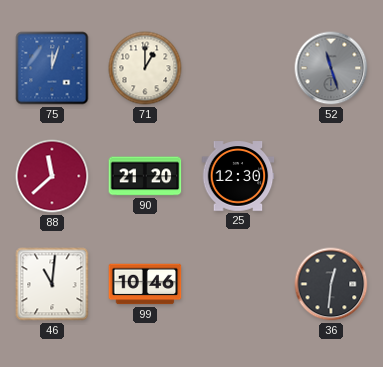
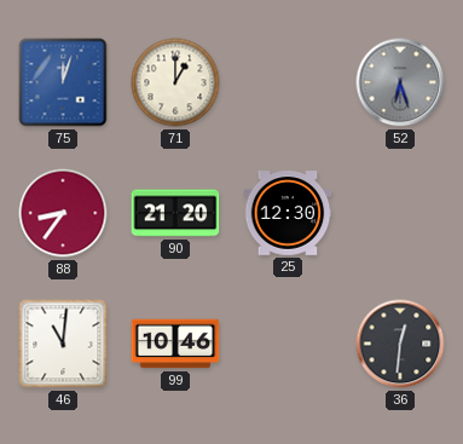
52: 11:27 -> 6:27
88: 11:38 -> 8:36
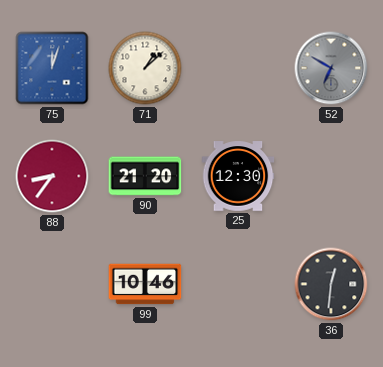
71: 1:00 -> 1:08
52: 6:27 -> 6:50
46: 11:01 -> none
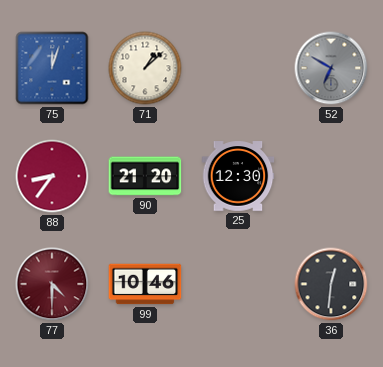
77: none -> 4:30
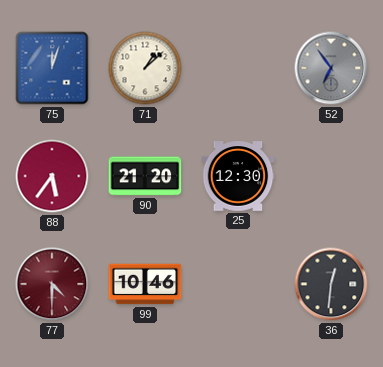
52: 6:50 -> 6:54
88: 8:36 -> 5:36
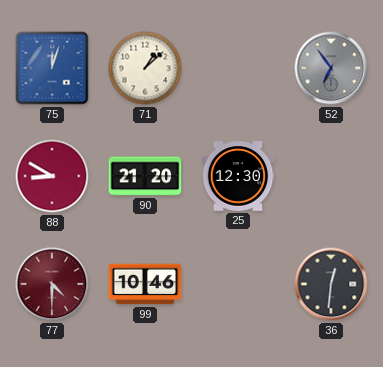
88: 5:36 -> 8:50
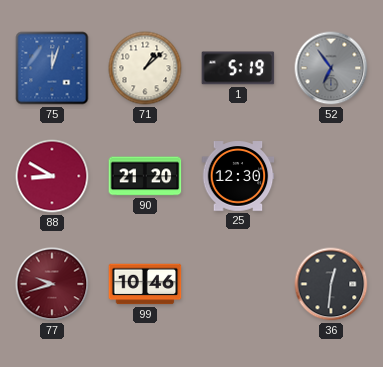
1: none -> 5:19
77: 4:30 -> 9:42
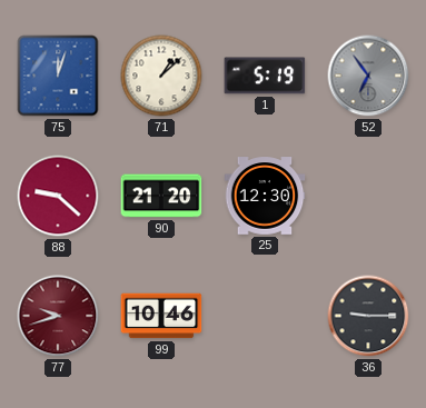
88: 8:50 -> 9:22
36: 12:31 -> 9:15
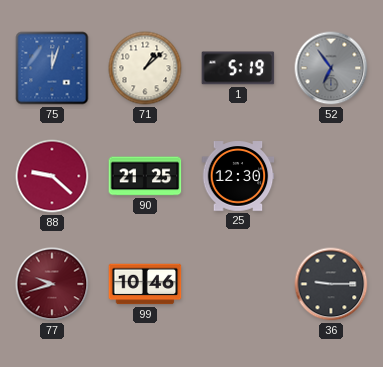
90: 21:20 -> 21:25
